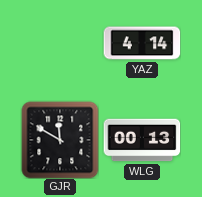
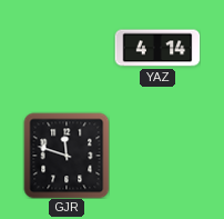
GJR: 11:50 -> 11:48
WLG: 00:13 -> none
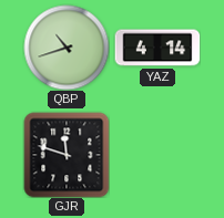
QBP: none -> 10:42
